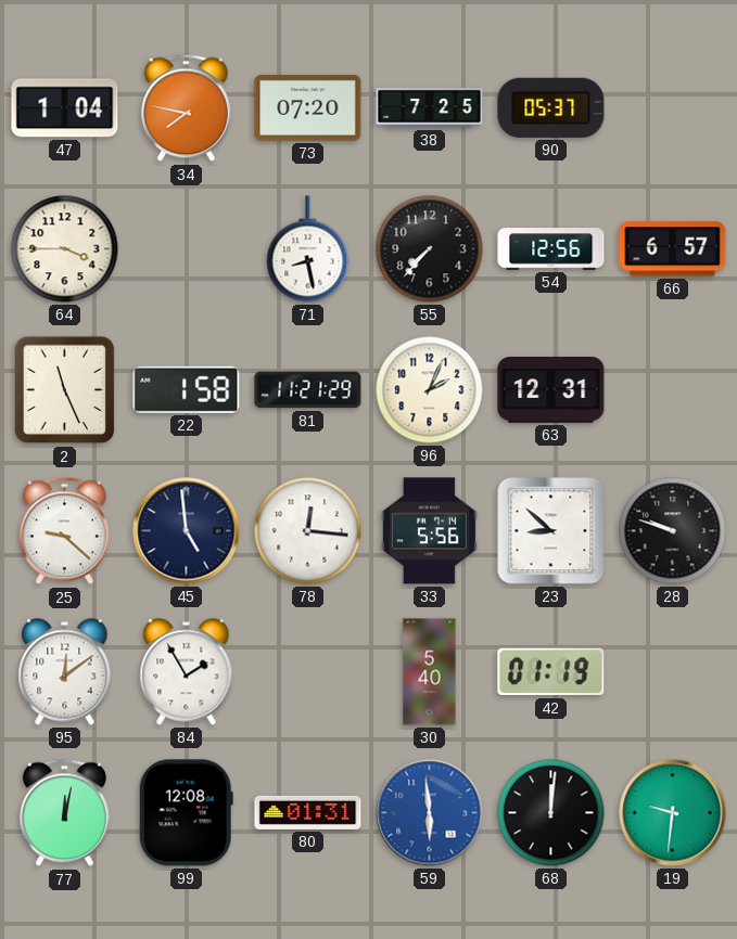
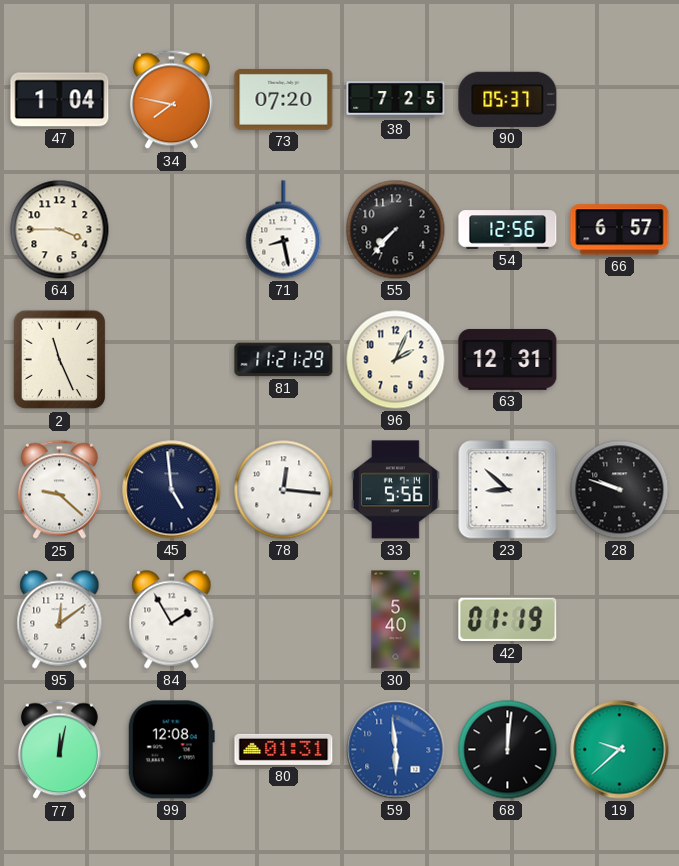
22: 1:58 -> none
19: 9:31 -> 9:38
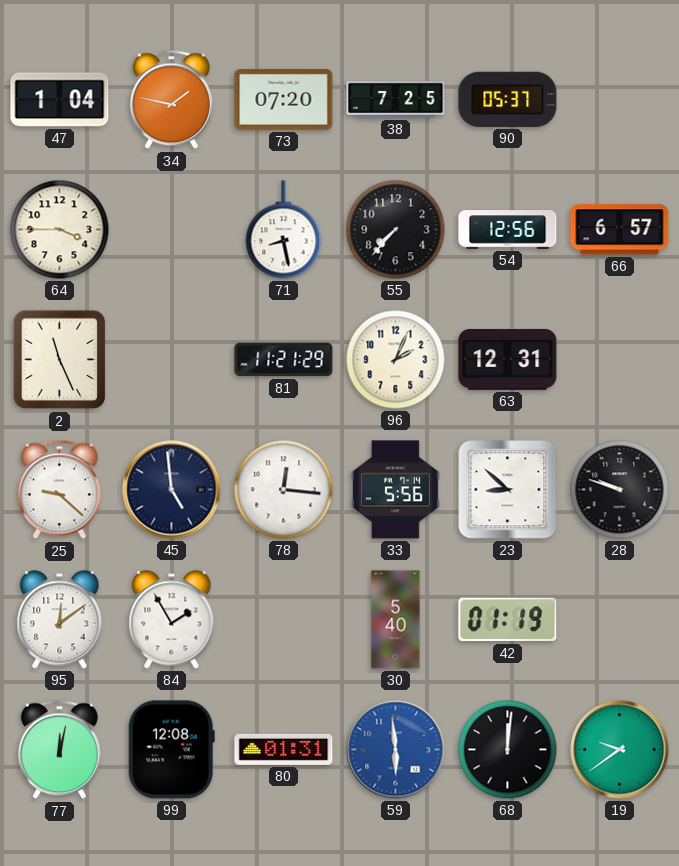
34: 7:47 -> 1:47
19: 9:38 -> 9:39
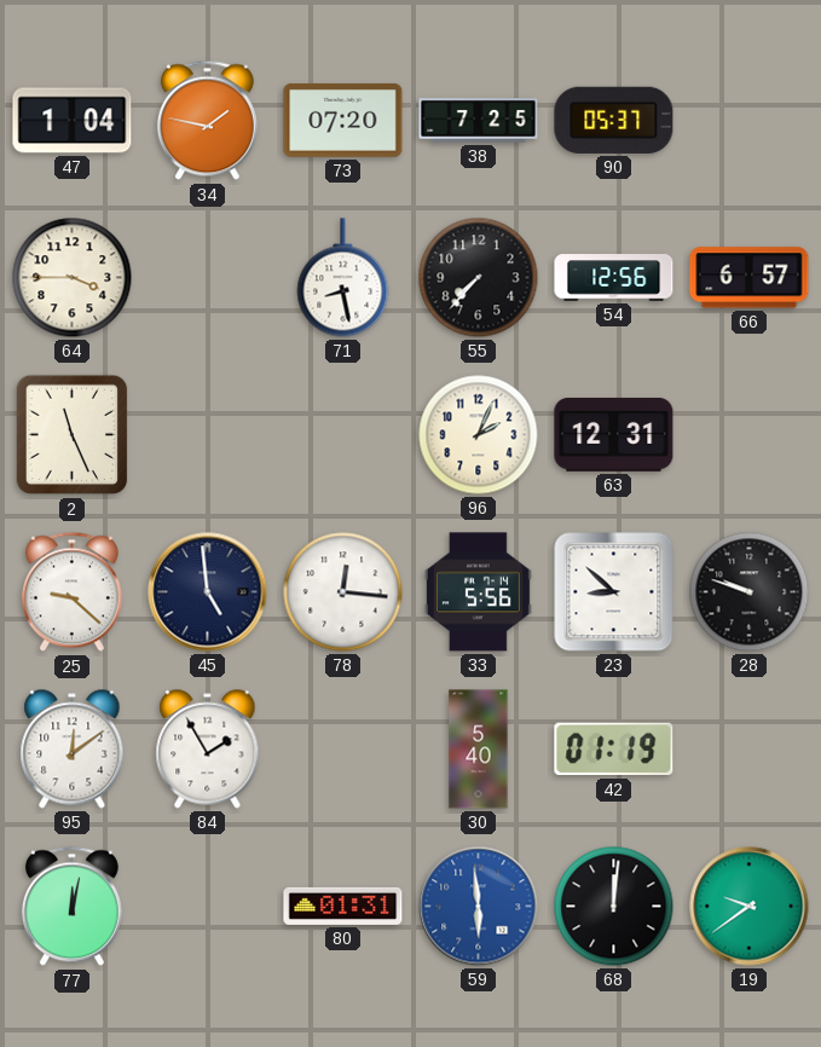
81: 11:21 -> none
99: 12:08 -> none
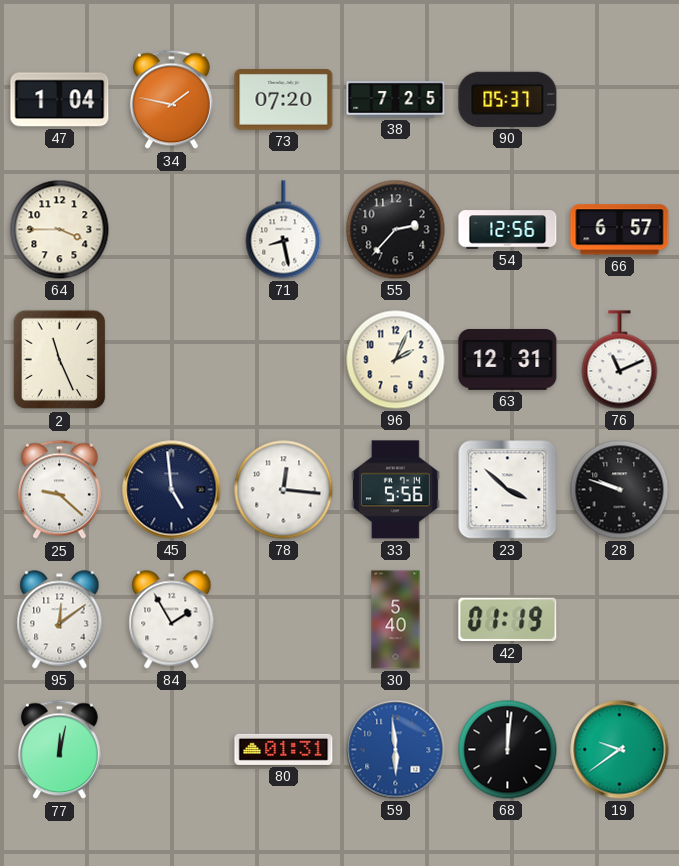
55: 7:37 -> 2:37
76: none -> 11:11
23: 8:52 -> 3:52
